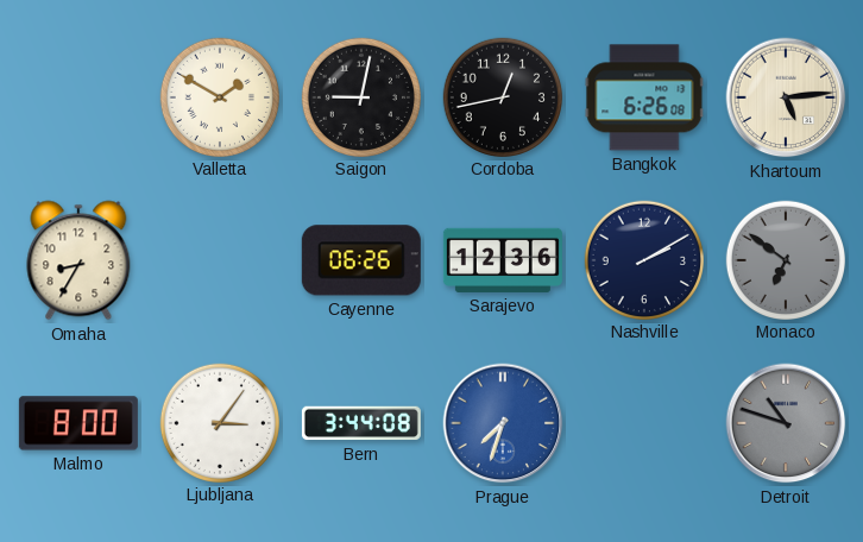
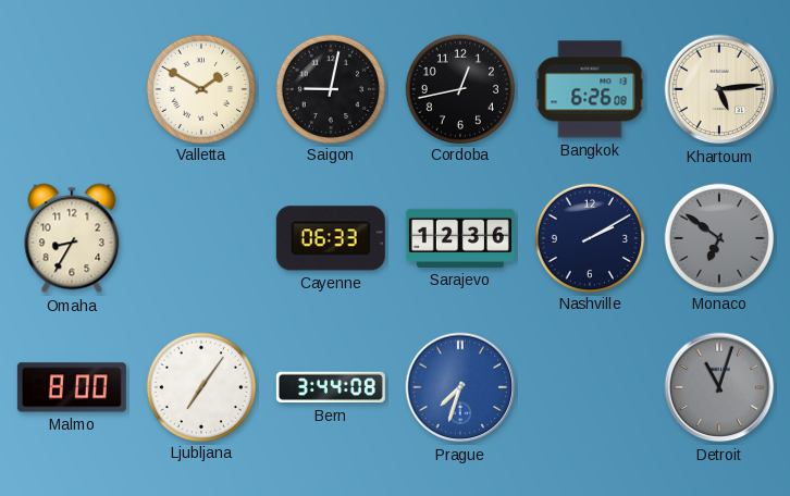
Cayenne: 06:26 -> 06:33
Ljubljana: 3:06 -> 7:06
Detroit: 10:48 -> 11:03
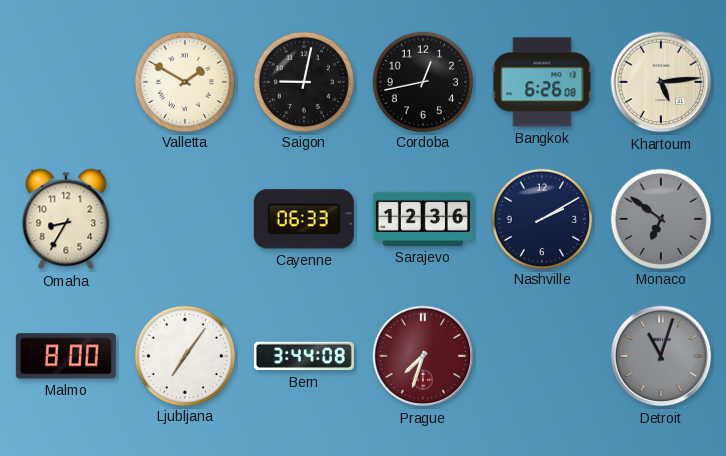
Prague dial: blue -> burgundy
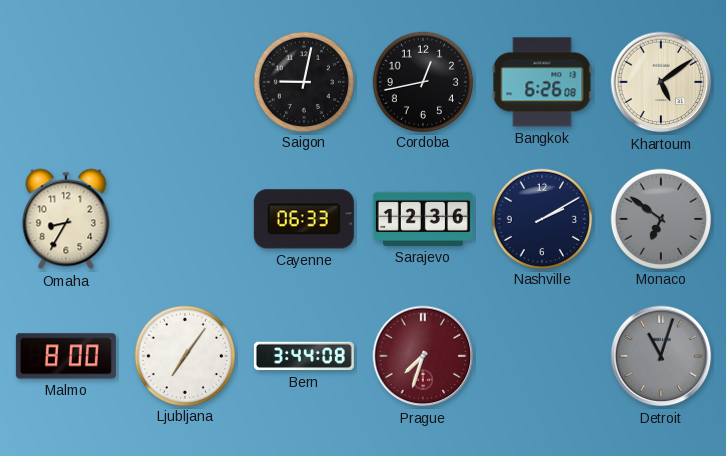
Valletta: 1:50 -> none
Khartoum: 5:14 -> 5:09
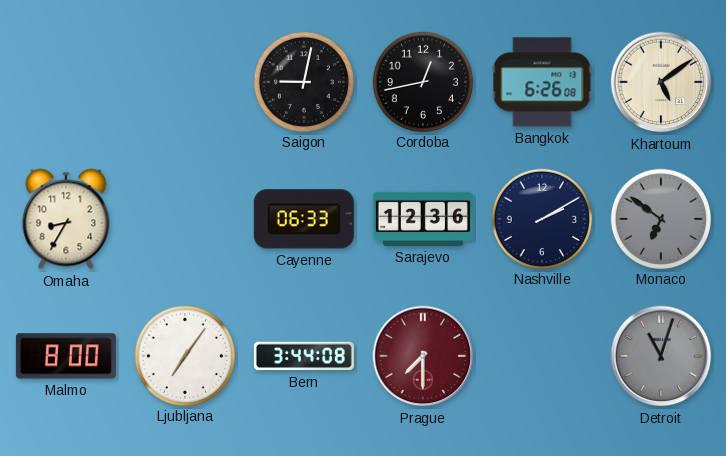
Prague: 7:33 -> 7:30
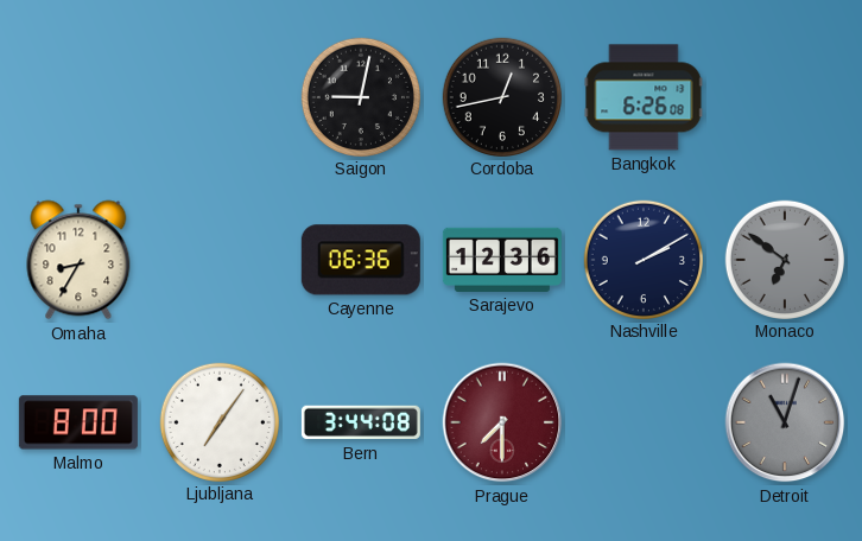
Khartoum: 5:09 -> none
Cayenne: 06:33 -> 06:36
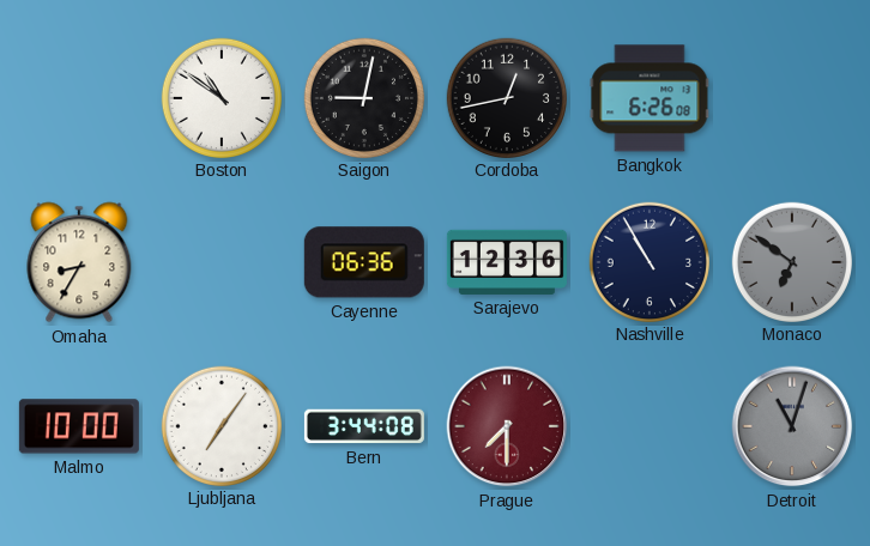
Boston: none -> 10:51
Nashville: 2:10 -> 10:55
Malmo: 8:00 -> 10:00
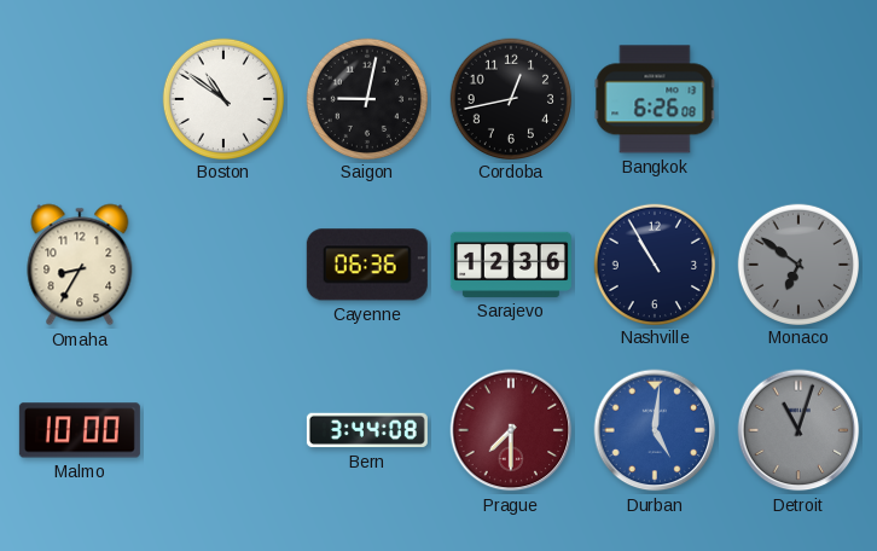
Ljubljana: 7:06 -> none
Durban: none -> 5:01
